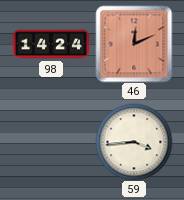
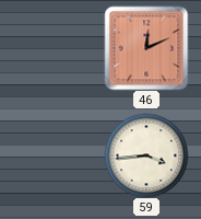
98: 14:24 -> none
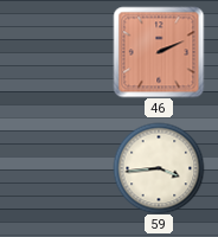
46: 12:11 -> 2:11
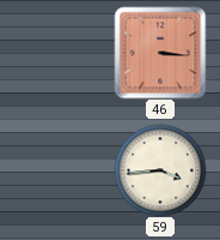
46: 2:11 -> 3:16
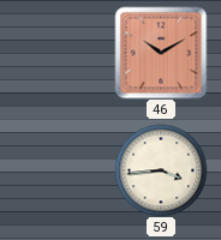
46: 3:16 -> 10:10
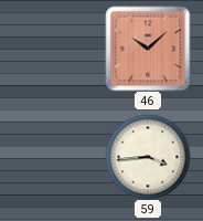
46: 10:10 -> 10:08
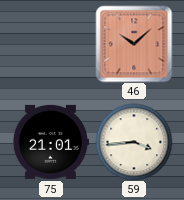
75: none -> 21:01
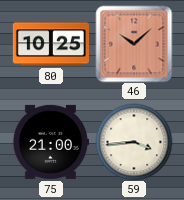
80: none -> 10:25
75: 21:01 -> 21:00
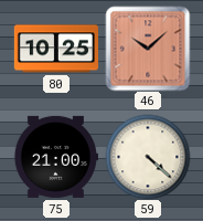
59: 3:44 -> 4:22
